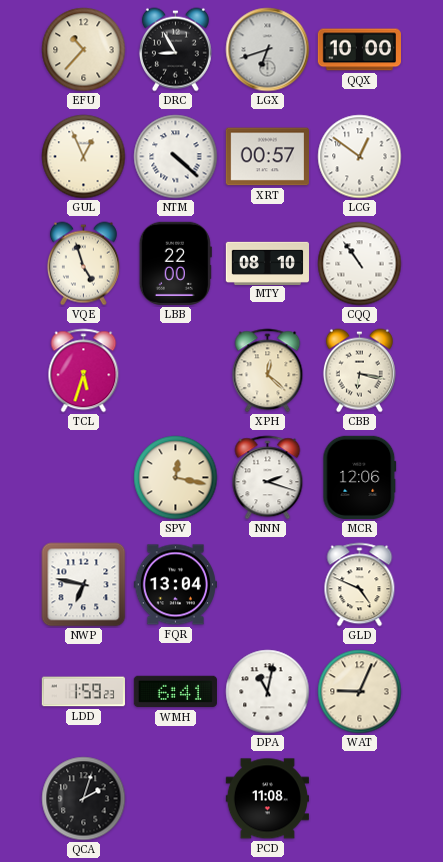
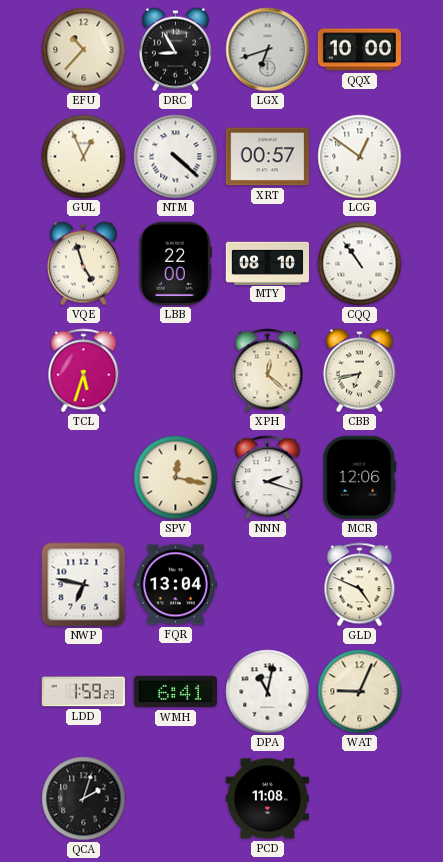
CBB: 6:17 -> 6:43
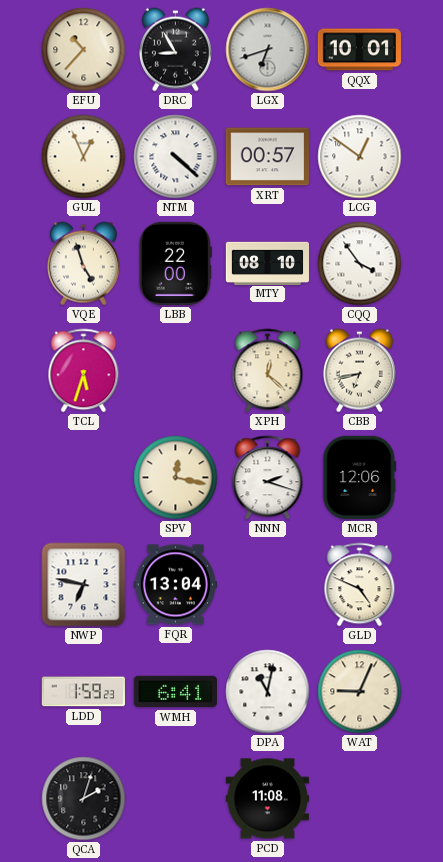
QQX: 10:00 -> 10:01
CQQ: 10:54 -> 3:54
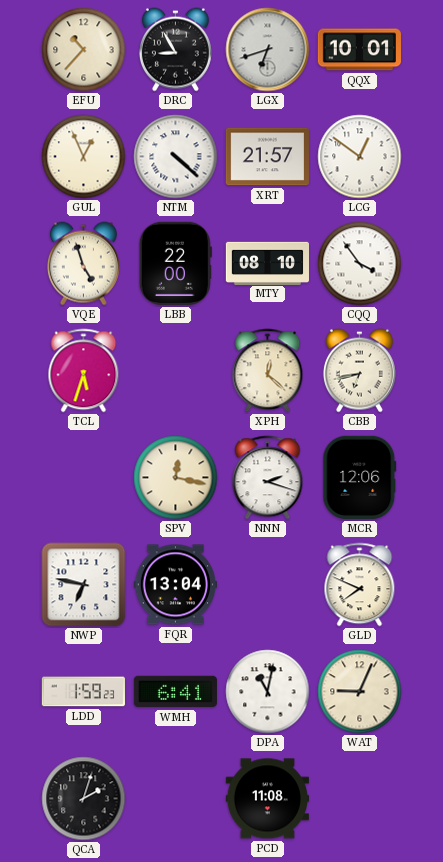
XRT: 00:57 -> 21:57
GLD: 4:49 -> 7:49
